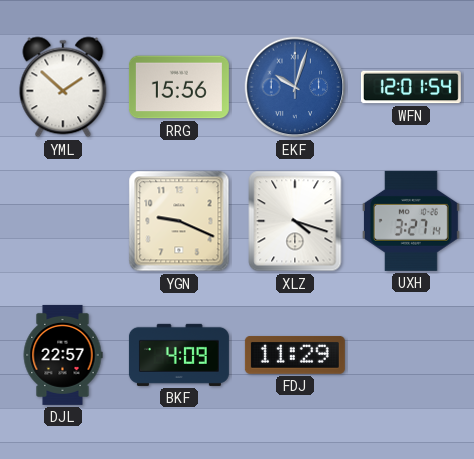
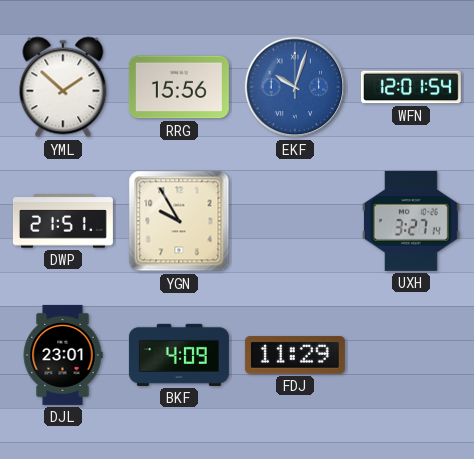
DWP: none -> 21:51
YGN: 9:19 -> 9:55
XLZ: 4:18 -> none
DJL: 22:57 -> 23:01
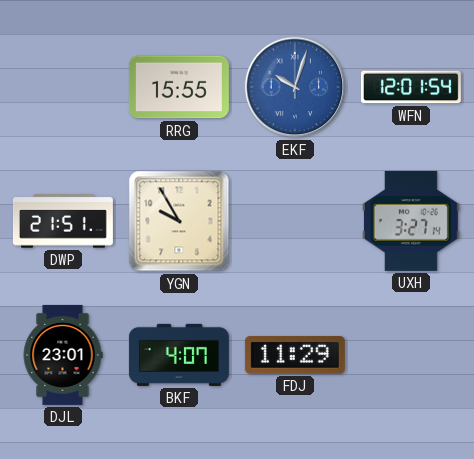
YML: 1:52 -> none
RRG: 15:56 -> 15:55
BKF: 4:09 -> 4:07
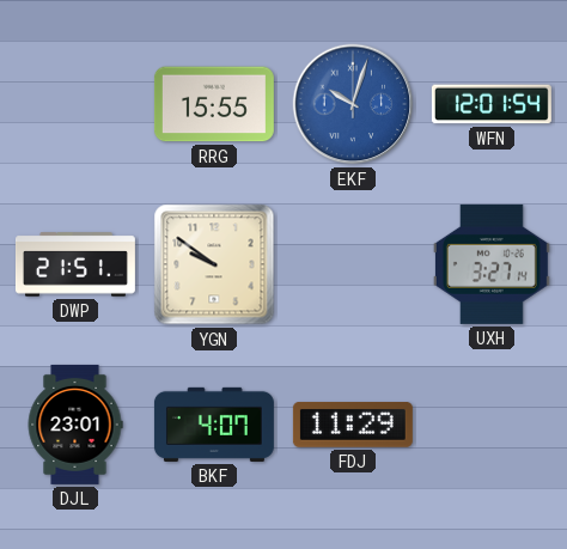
YGN: 9:55 -> 9:51
